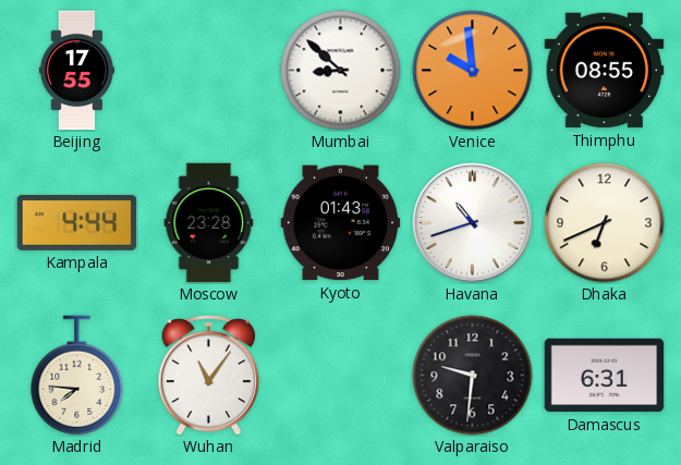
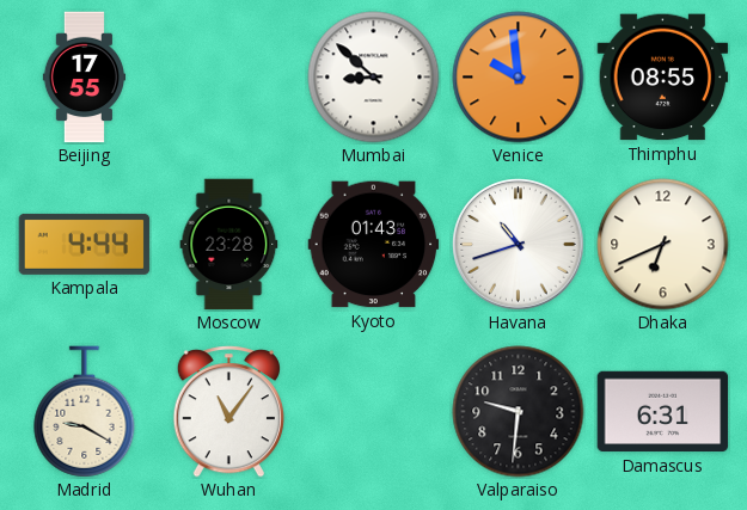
Madrid: 7:46 -> 9:20
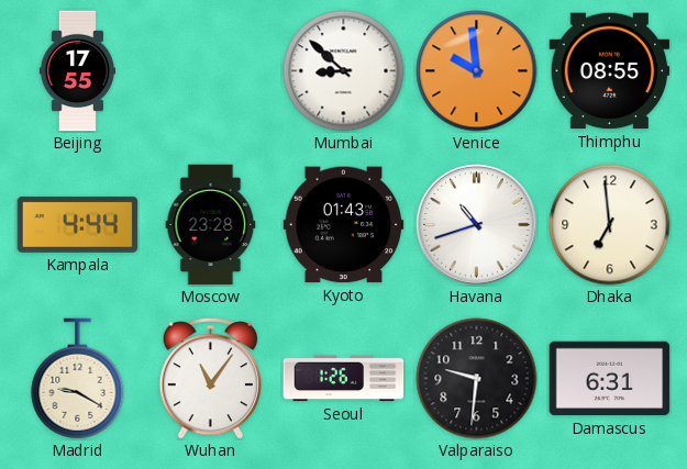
Dhaka: 6:41 -> 6:59
Seoul: none -> 1:26
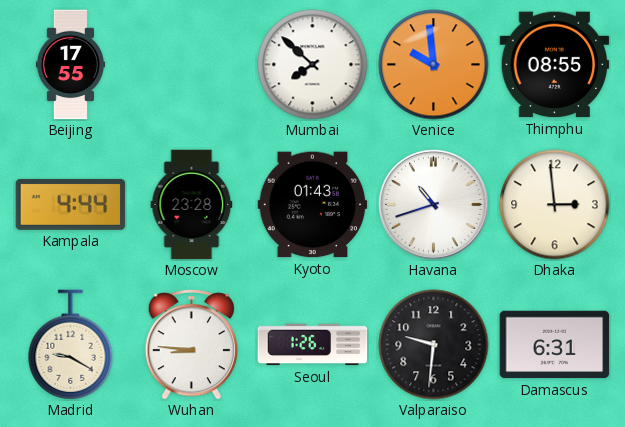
Mumbai: 8:52 -> 7:52
Dhaka: 6:59 -> 2:59
Wuhan: 11:06 -> 8:46
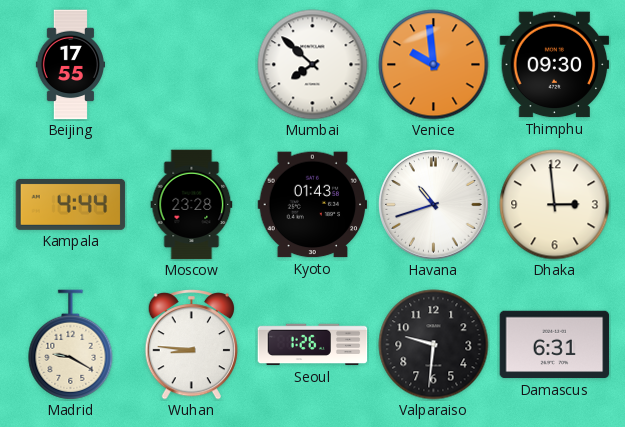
Thimphu: 08:55 -> 09:30
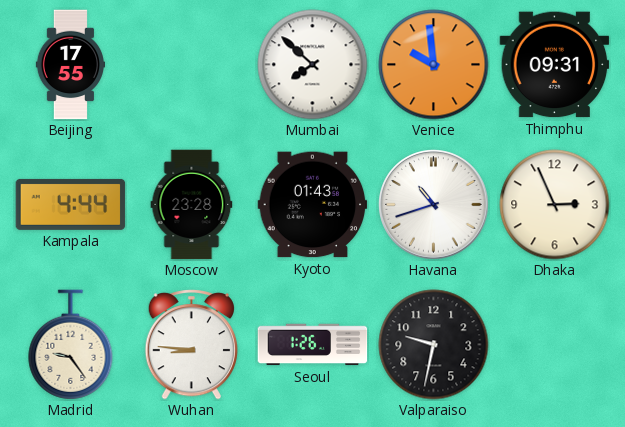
Thimphu: 09:30 -> 09:31
Dhaka: 2:59 -> 2:56
Madrid: 9:20 -> 9:24
Valparaiso: 9:31 -> 9:32
Damascus: 6:31 -> none
